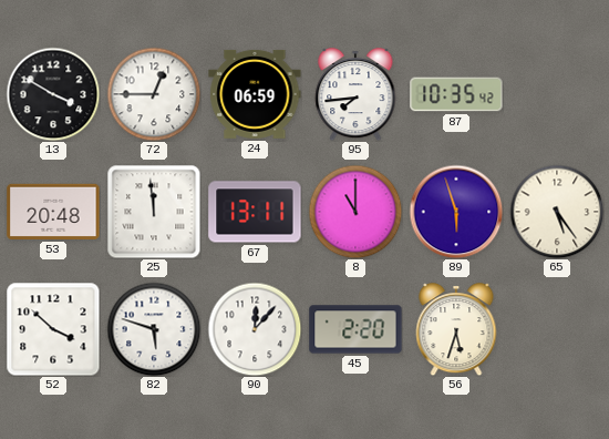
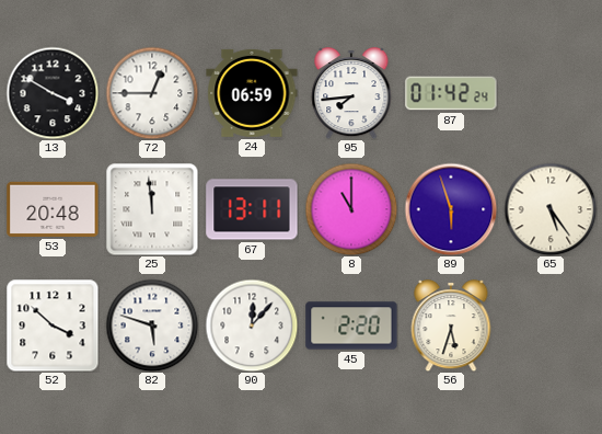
87: 10:35 -> 01:42
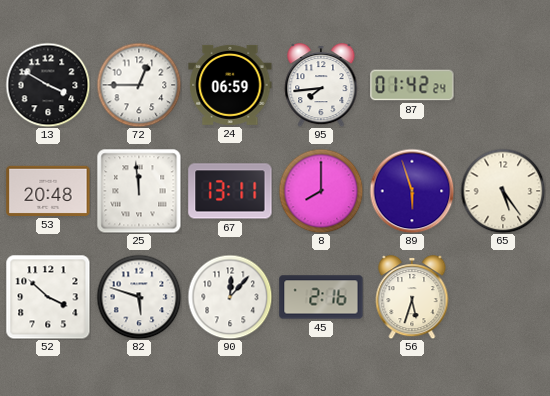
8: 11:00 -> 8:00
45: 2:20 -> 2:16
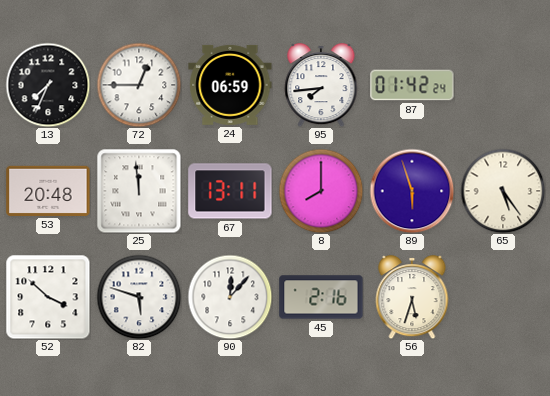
13: 3:50 -> 7:34
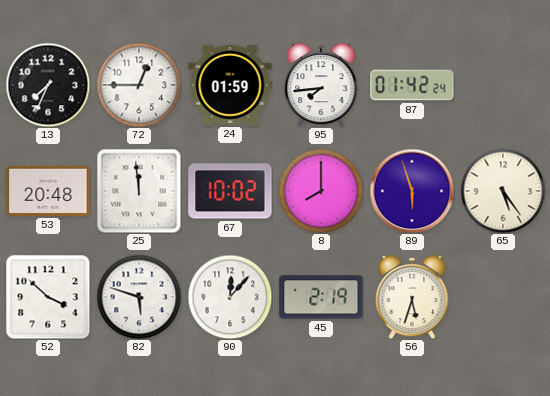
24: 06:59 -> 01:59
67: 13:11 -> 10:02
45: 2:16 -> 2:19
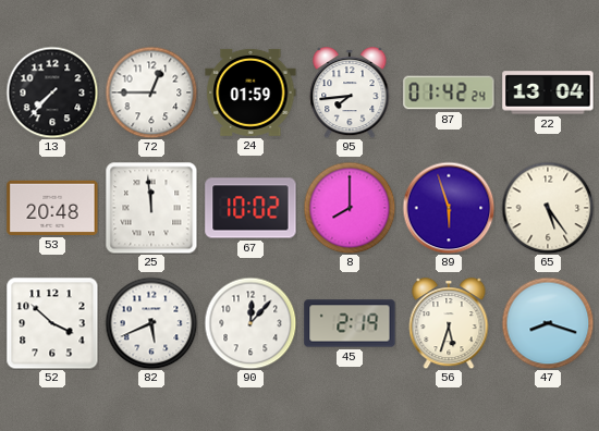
13: 7:34 -> 7:37
22: none -> 13:04
82: 5:48 -> 5:41
47: none -> 8:18
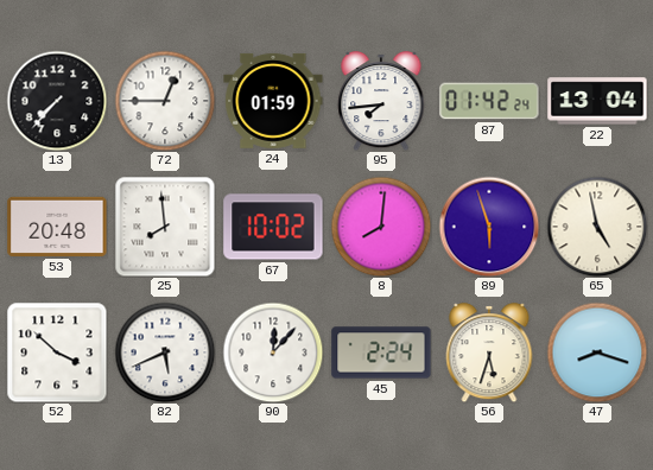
25: 11:59 -> 7:59
8: 8:00 -> 8:01
65: 5:24 -> 4:58
45: 2:19 -> 2:24
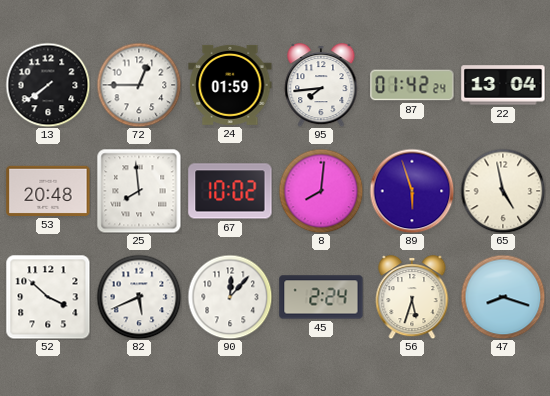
13: 7:37 -> 7:39
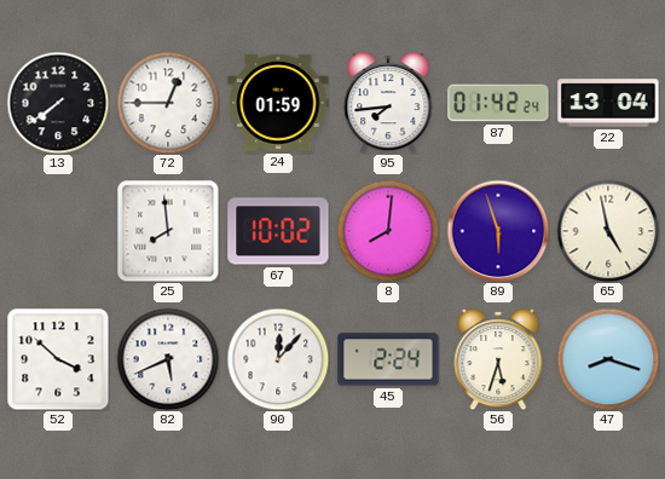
53: 20:48 -> none
